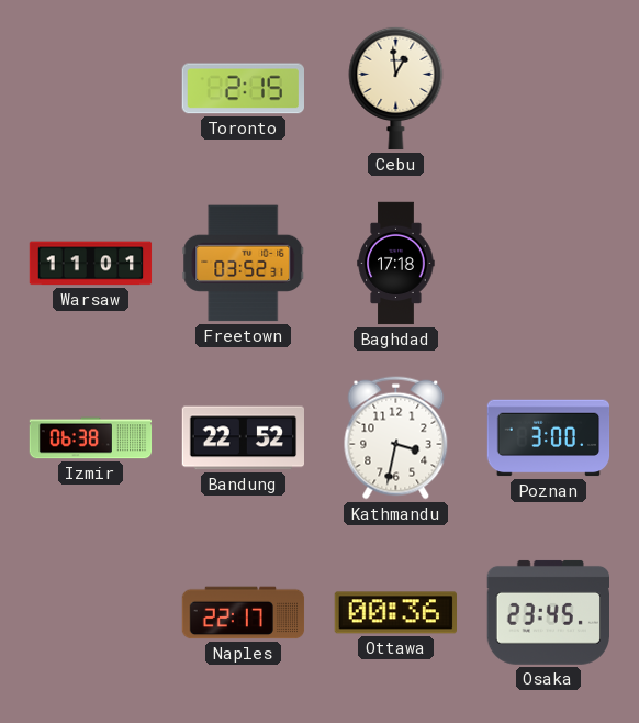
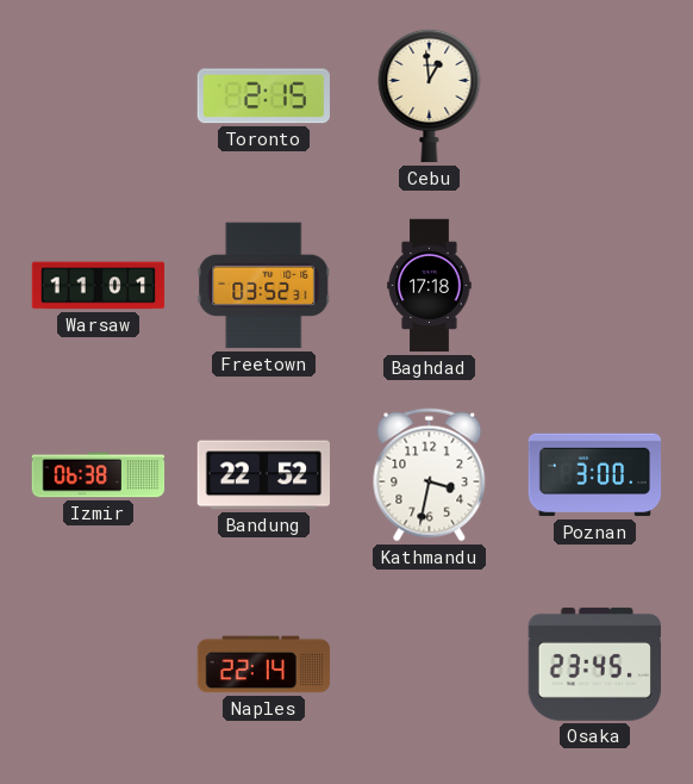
Naples: 22:17 -> 22:14
Ottawa: 00:36 -> none
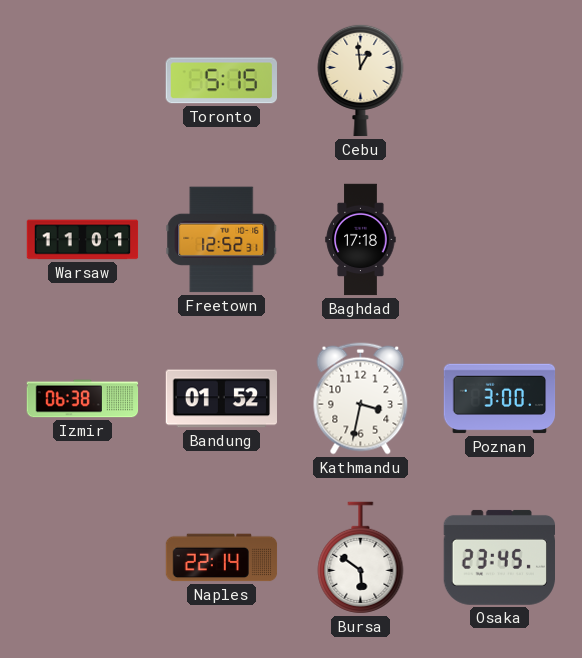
Toronto: 2:15 -> 5:15
Freetown: 03:52 -> 12:52
Bandung: 22:52 -> 01:52
Bursa: none -> 5:51
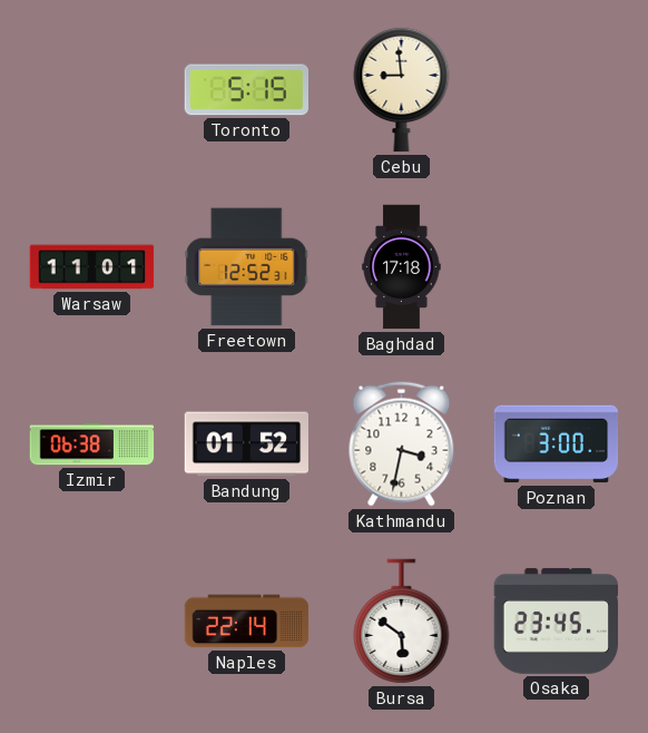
Cebu: 12:59 -> 8:59
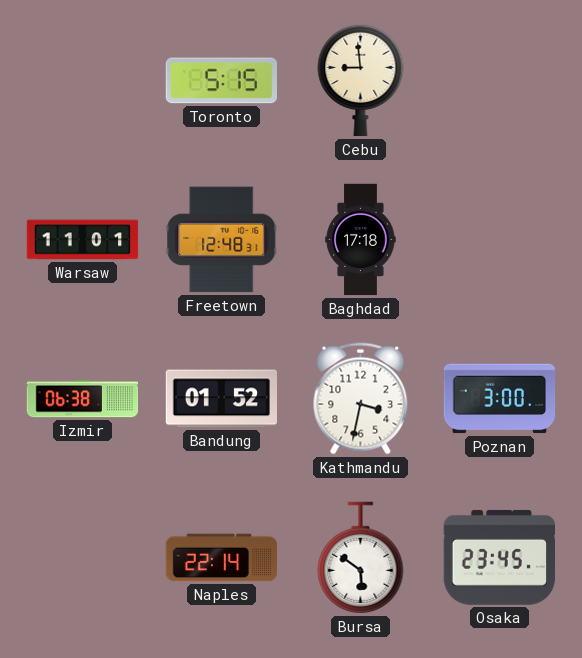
Freetown: 12:52 -> 12:48
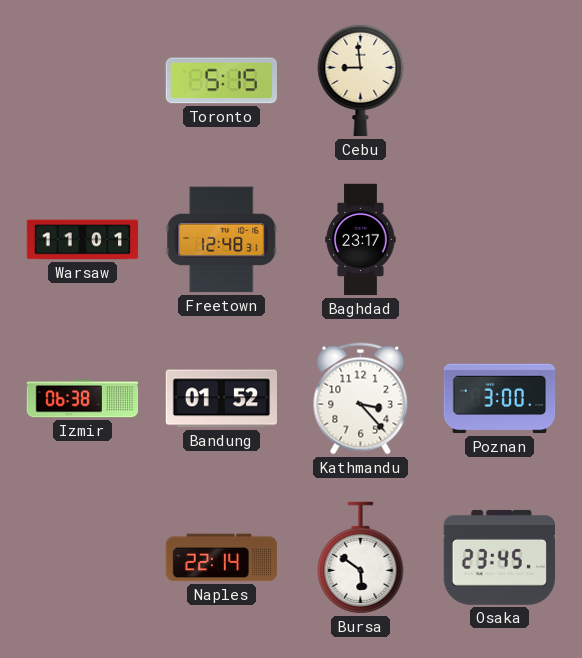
Baghdad: 17:18 -> 23:17
Kathmandu: 3:32 -> 3:23
